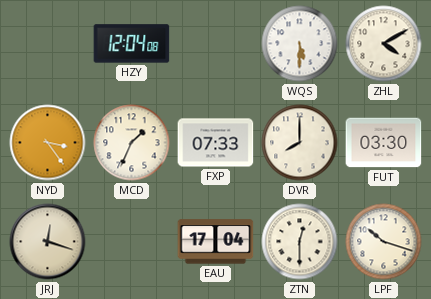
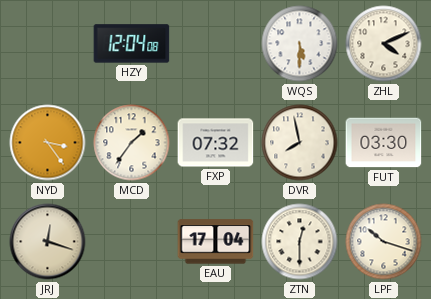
ZHL: 4:10 -> 4:11
MCD: 1:34 -> 1:36
FXP: 07:33 -> 07:32
DVR: 8:00 -> 7:58
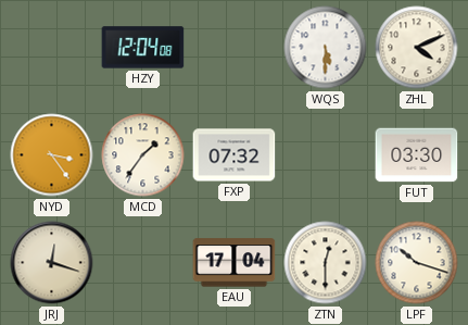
DVR: 7:58 -> none
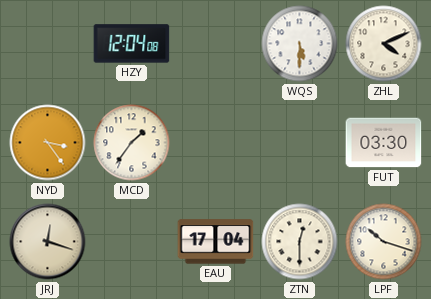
FXP: 07:32 -> none
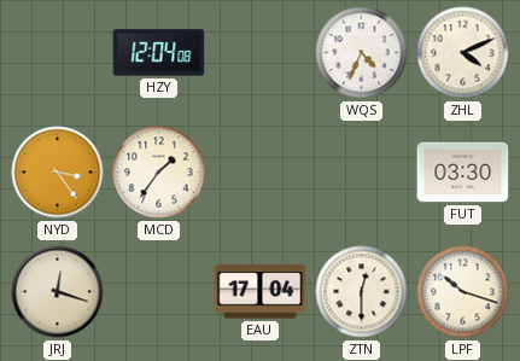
WQS: 5:30 -> 4:34
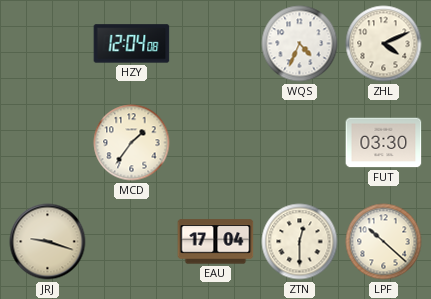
NYD: 3:24 -> none
JRJ: 12:18 -> 9:18
LPF: 10:18 -> 10:22
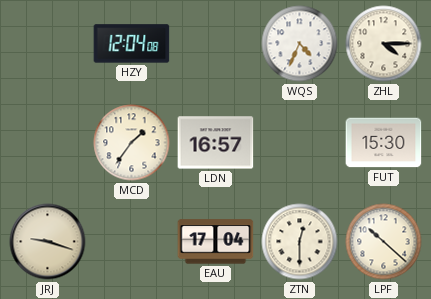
ZHL: 4:11 -> 4:15
LDN: none -> 16:57
FUT: 03:30 -> 15:30
